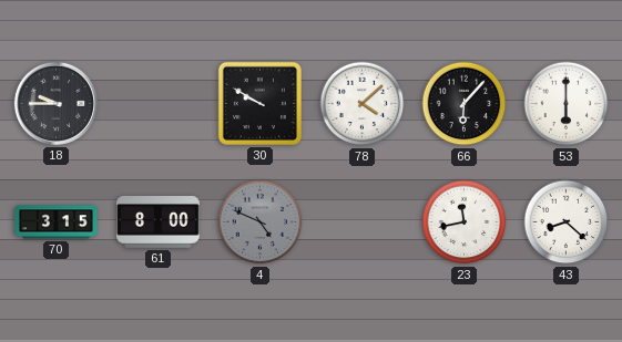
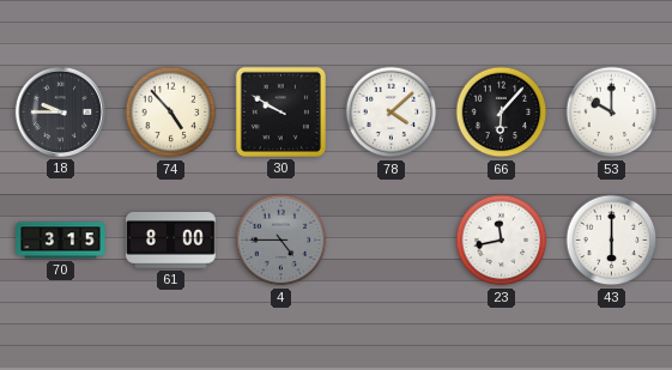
74: none -> 4:53
53: 6:00 -> 10:00
4: 4:49 -> 4:45
43: 8:22 -> 6:00
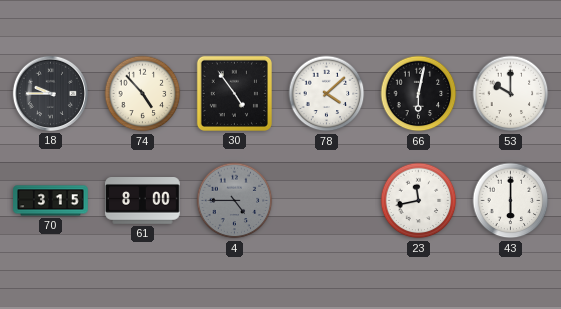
30: 9:50 -> 4:54
66: 6:07 -> 6:02
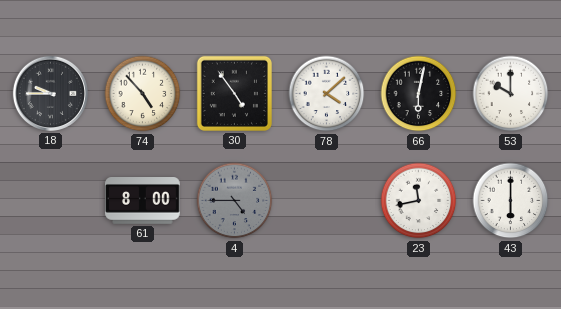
70: 3:15 -> none
